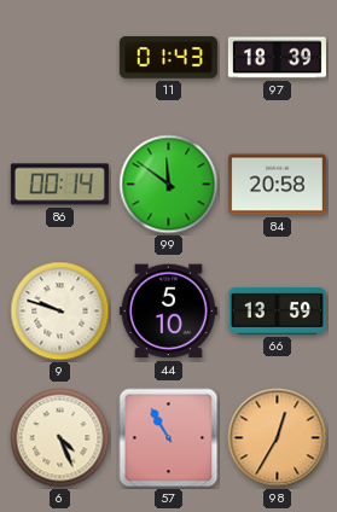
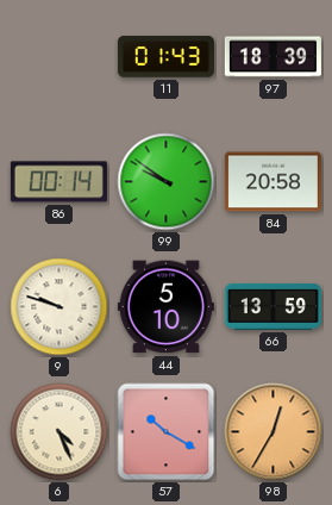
99: 11:51 -> 9:51
57: 10:55 -> 10:20
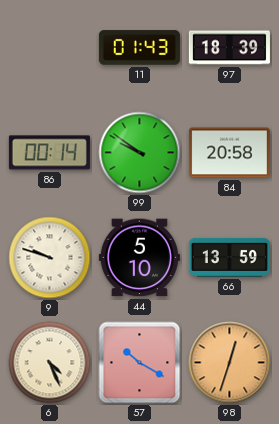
98: 12:35 -> 12:33
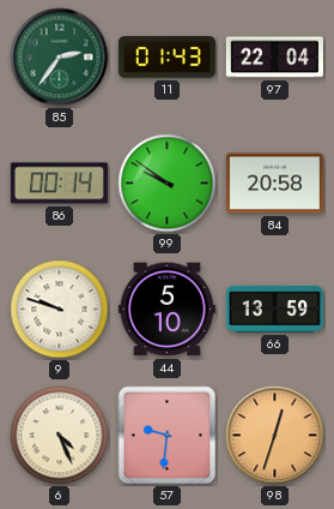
85: none -> 2:36
97: 18:39 -> 22:04
57: 10:20 -> 9:31
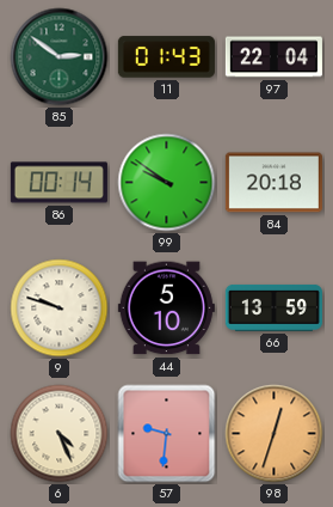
85: 2:36 -> 2:51
84: 20:58 -> 20:18
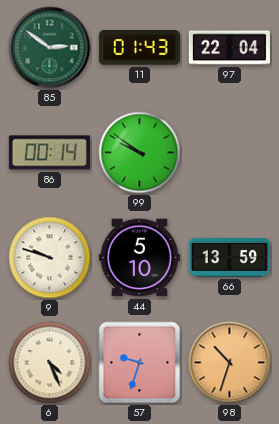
84: 20:18 -> none
57: 9:31 -> 9:33
98: 12:33 -> 10:33
